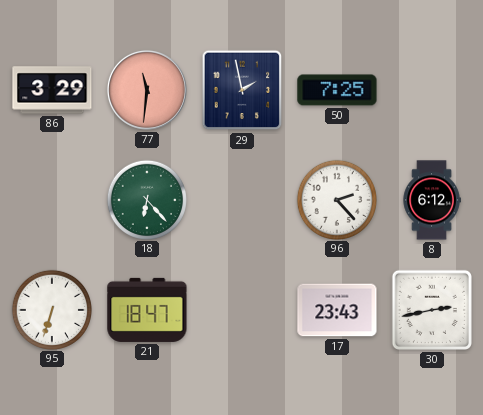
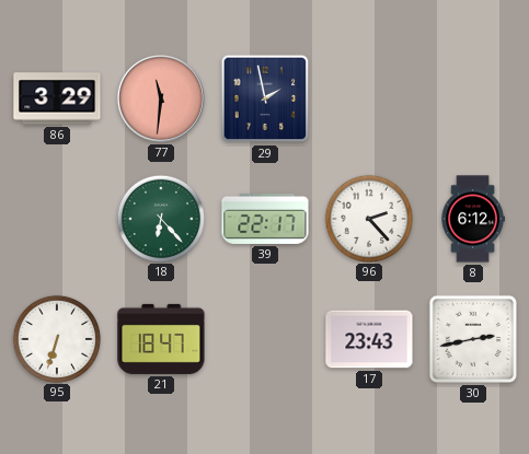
50: 7:25 -> none
39: none -> 22:17
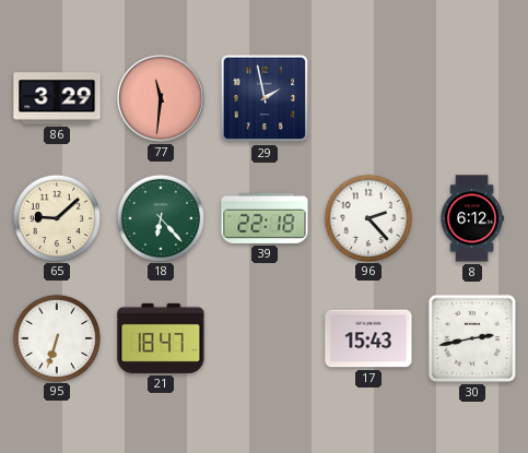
65: none -> 9:08
39: 22:17 -> 22:18
17: 23:43 -> 15:43
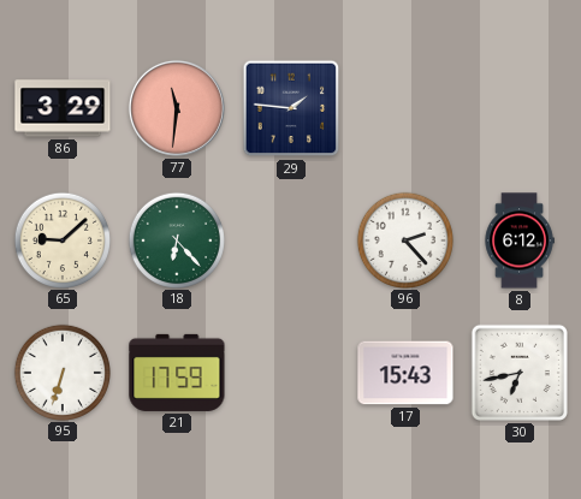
29: 1:58 -> 1:46
39: 22:18 -> none
21: 18:47 -> 17:59
30: 2:43 -> 6:43
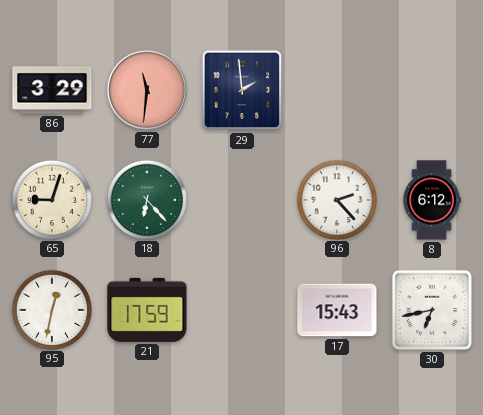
29: 1:46 -> 1:59
65: 9:08 -> 9:03
95: 6:33 -> 12:32
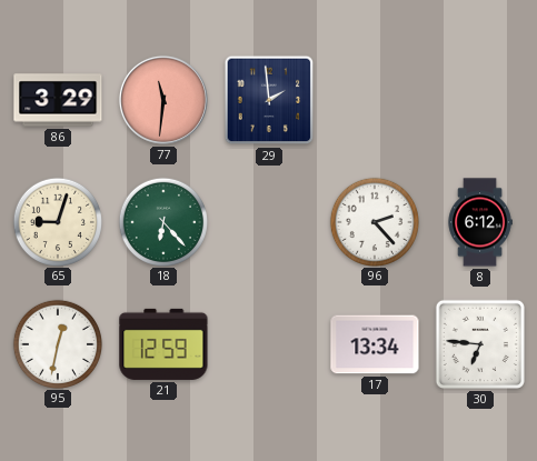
21: 17:59 -> 12:59
17: 15:43 -> 13:34
30: 6:43 -> 6:46
